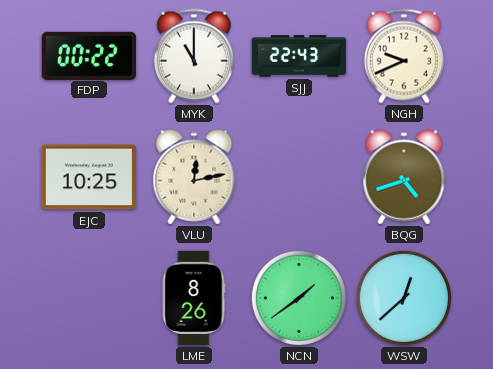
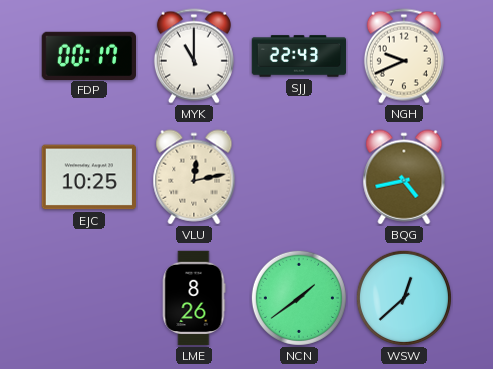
FDP: 00:22 -> 00:17
BQG: 4:42 -> 4:43
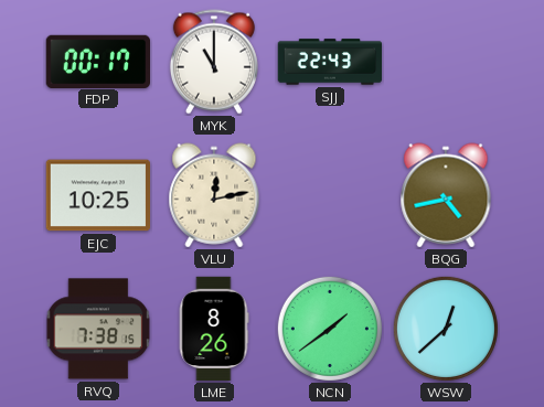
NGH: 9:41 -> none
RVQ: none -> 7:38
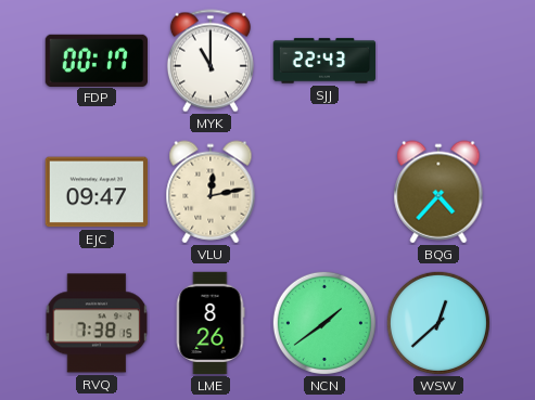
EJC: 10:25 -> 09:47
BQG: 4:43 -> 4:37
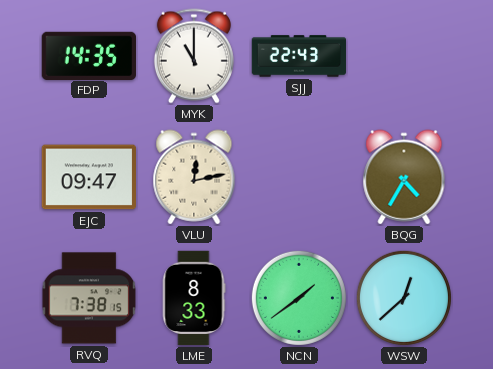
FDP: 00:17 -> 14:35
BQG: 4:37 -> 4:35
LME: 8:26 -> 8:33
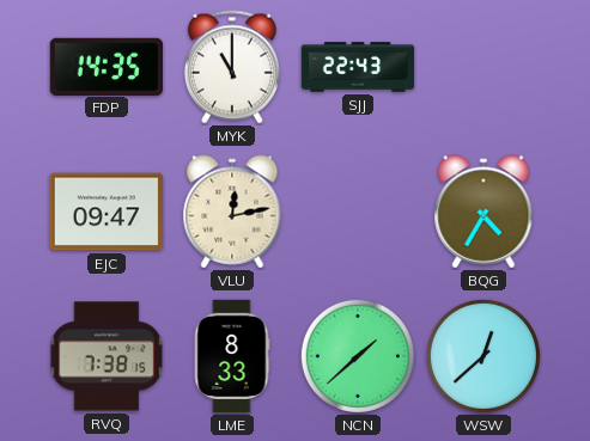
NCN: 1:39 -> 1:38
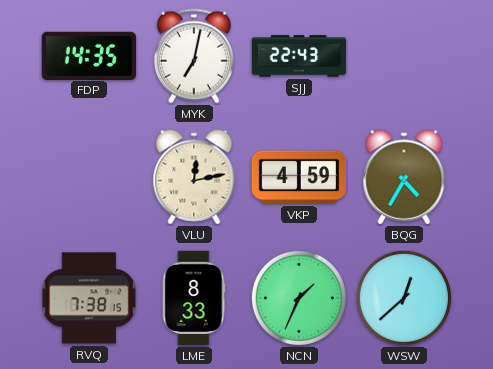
MYK: 11:00 -> 7:02
EJC: 09:47 -> none
VKP: none -> 4:59
NCN: 1:38 -> 1:34
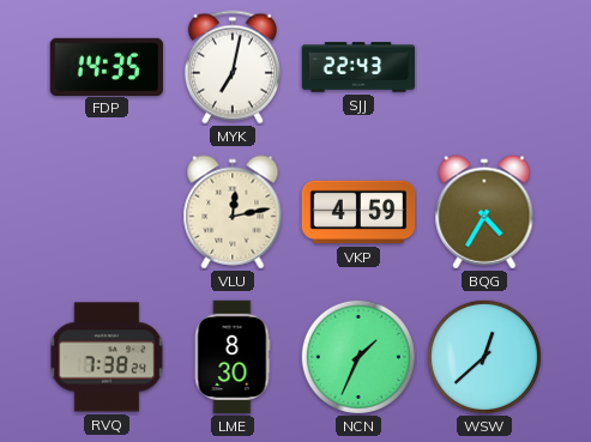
RVQ: 7:38:15 -> 7:38:24
LME: 8:33 -> 8:30
